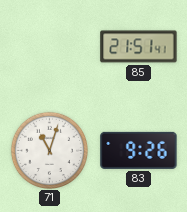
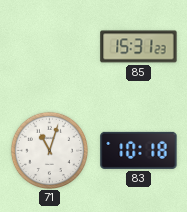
85: 21:51 -> 15:31
83: 9:26 -> 10:18
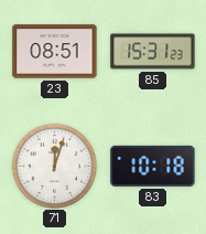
23: none -> 08:51
71: 11:03 -> 12:03
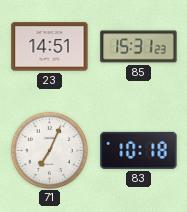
23: 08:51 -> 14:51
71: 12:03 -> 7:04
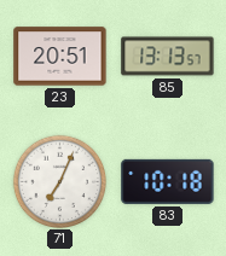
23: 14:51 -> 20:51
85: 15:31 -> 13:13
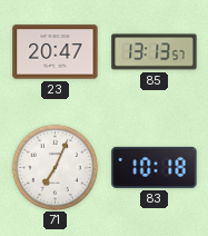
23: 20:51 -> 20:47
